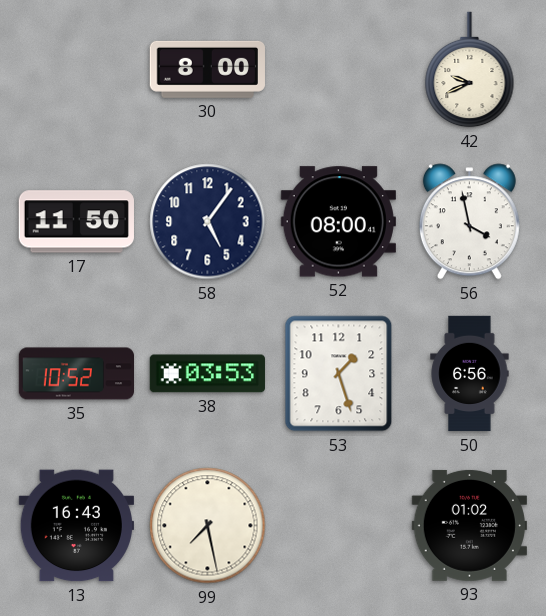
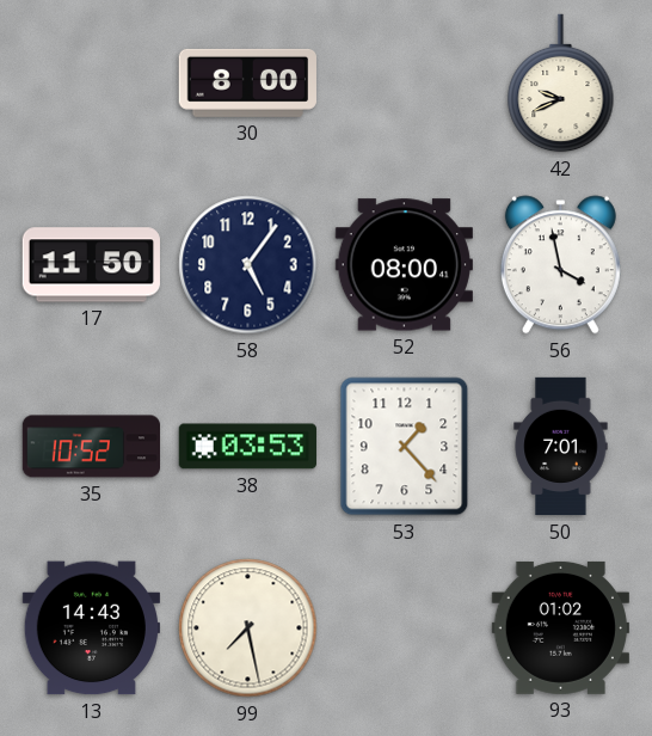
53: 1:27 -> 1:23
50: 6:56 -> 7:01
13: 16:43 -> 14:43
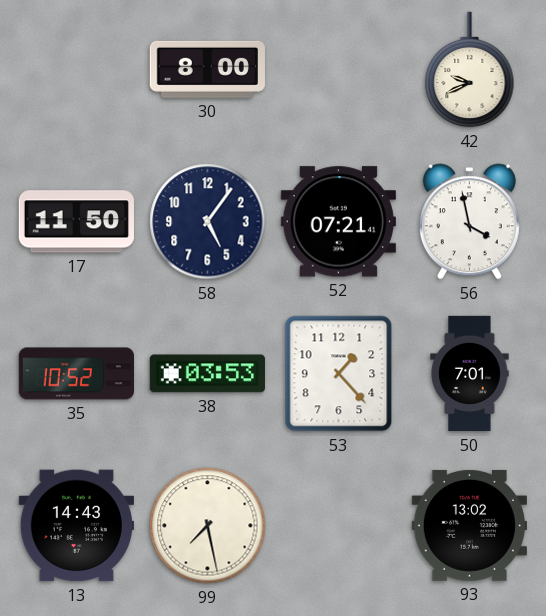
52: 08:00 -> 07:21
93: 01:02 -> 13:02
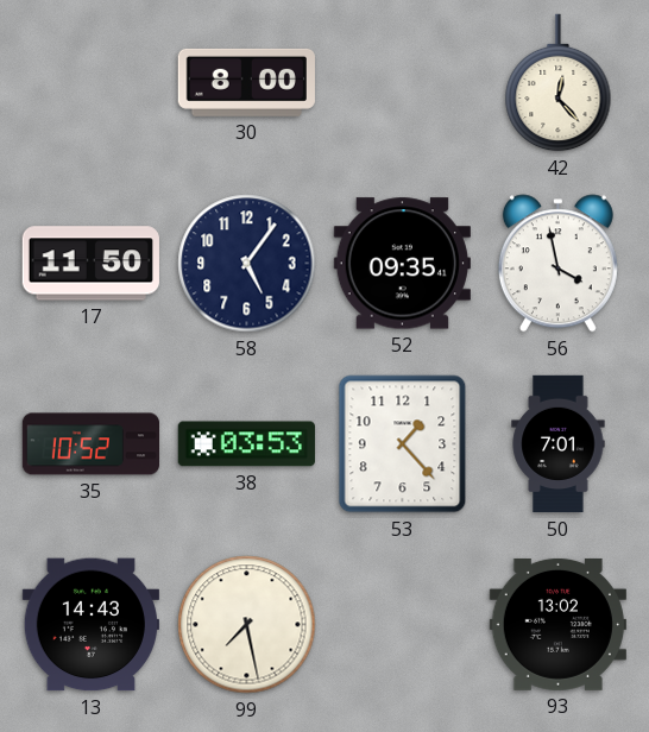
42: 9:41 -> 12:23
52: 07:21 -> 09:35
